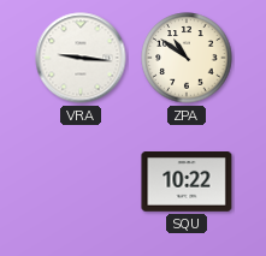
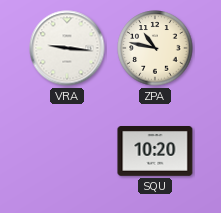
ZPA: 10:51 -> 10:47
SQU: 10:22 -> 10:20
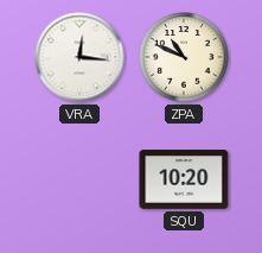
VRA: 9:16 -> 12:16
ZPA: 10:47 -> 10:49
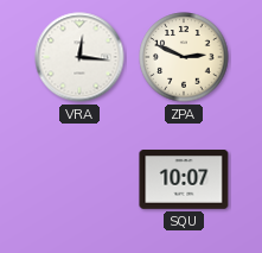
ZPA: 10:49 -> 2:49
SQU: 10:20 -> 10:07
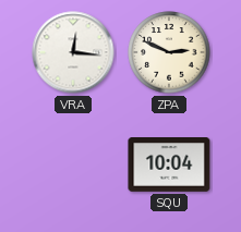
SQU: 10:07 -> 10:04
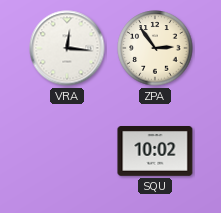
ZPA: 2:49 -> 2:54
SQU: 10:04 -> 10:02
